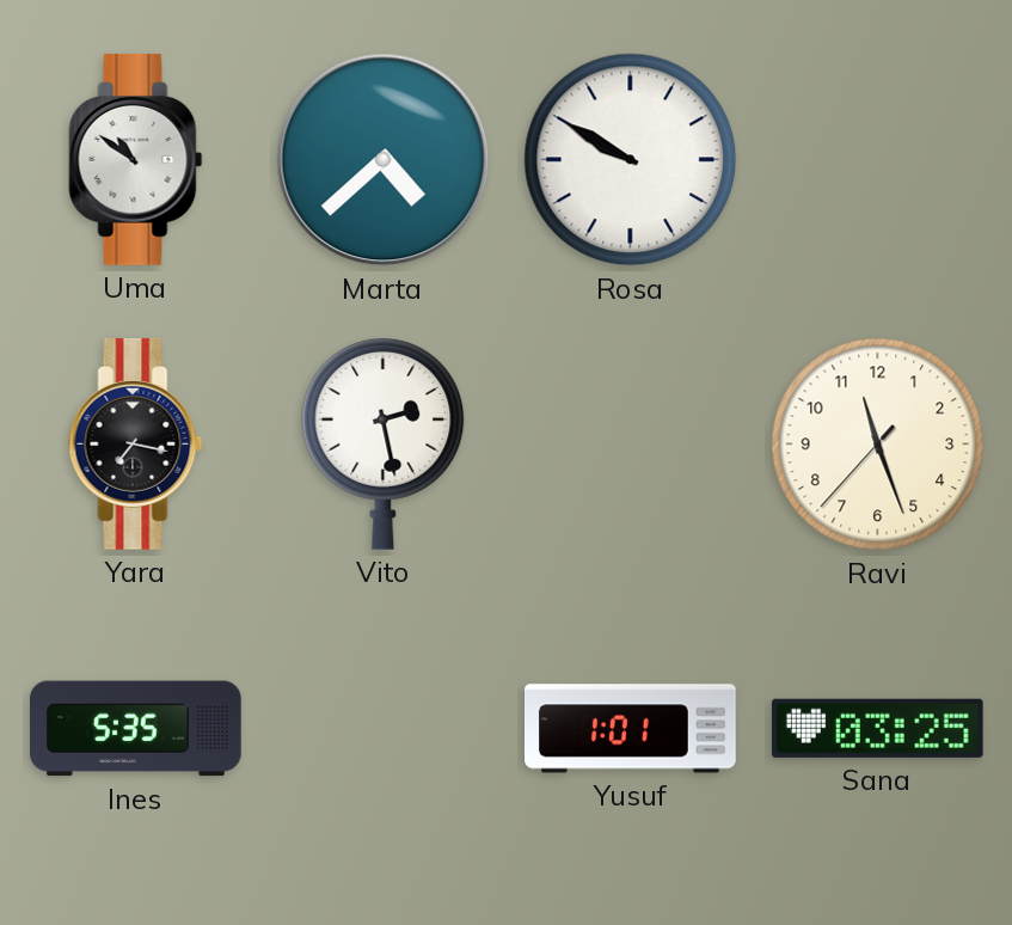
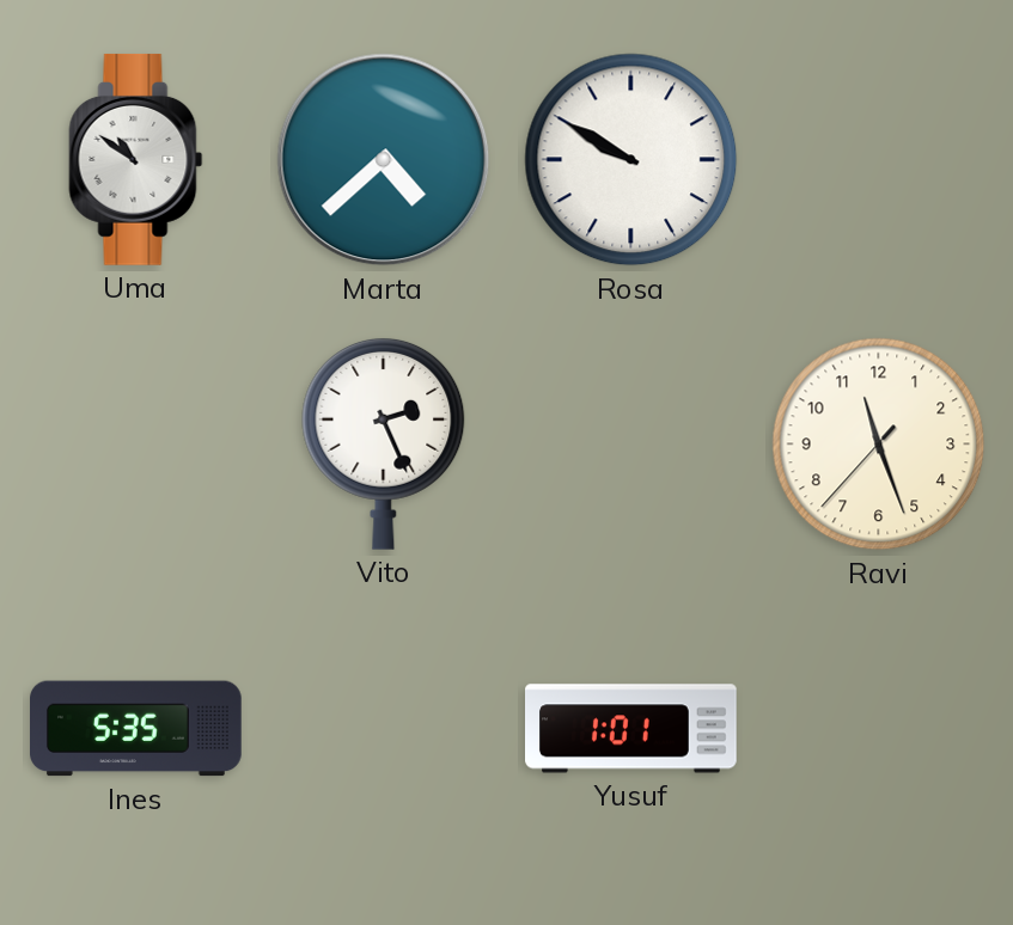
Yara: 7:17 -> none
Vito: 2:28 -> 2:26
Sana: 03:25 -> none
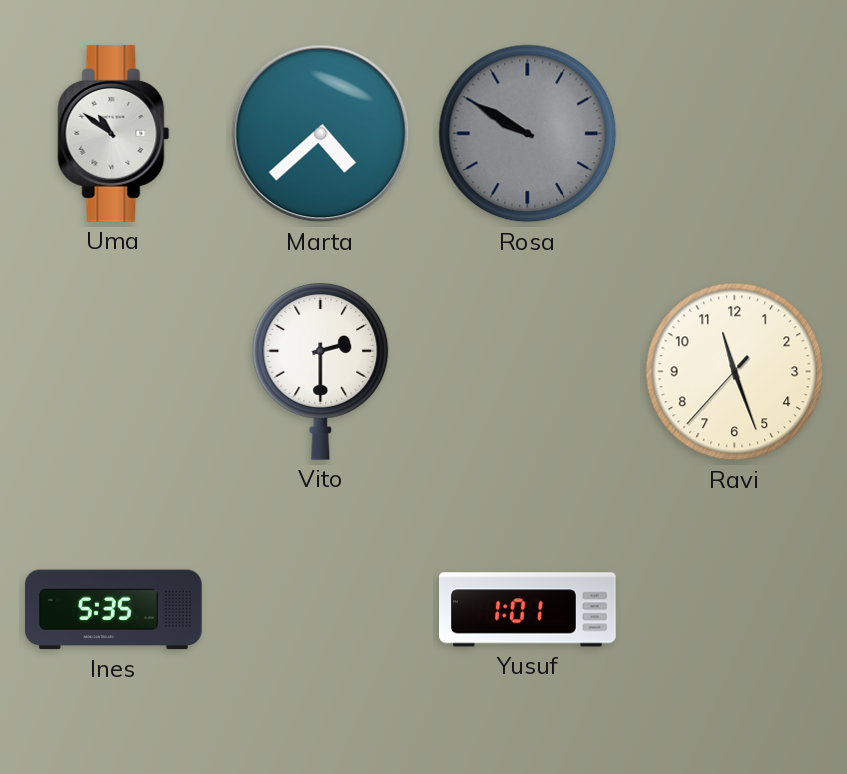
Rosa dial: white -> grey
Vito: 2:26 -> 2:30
